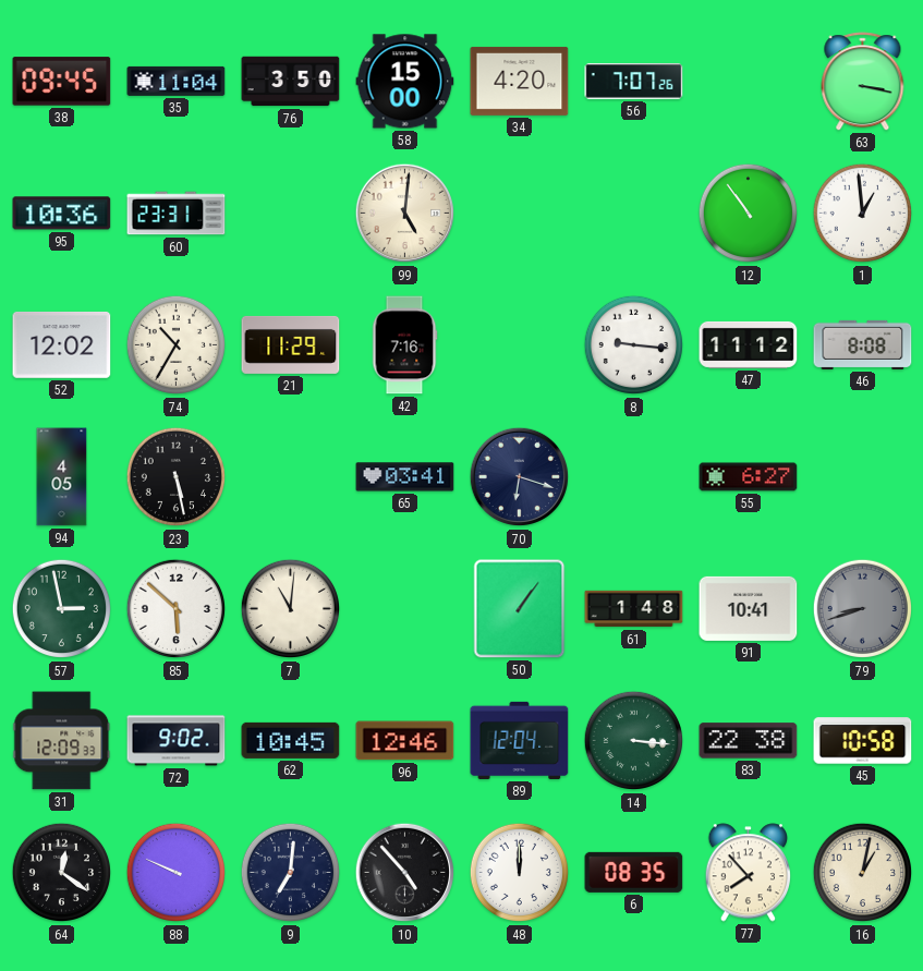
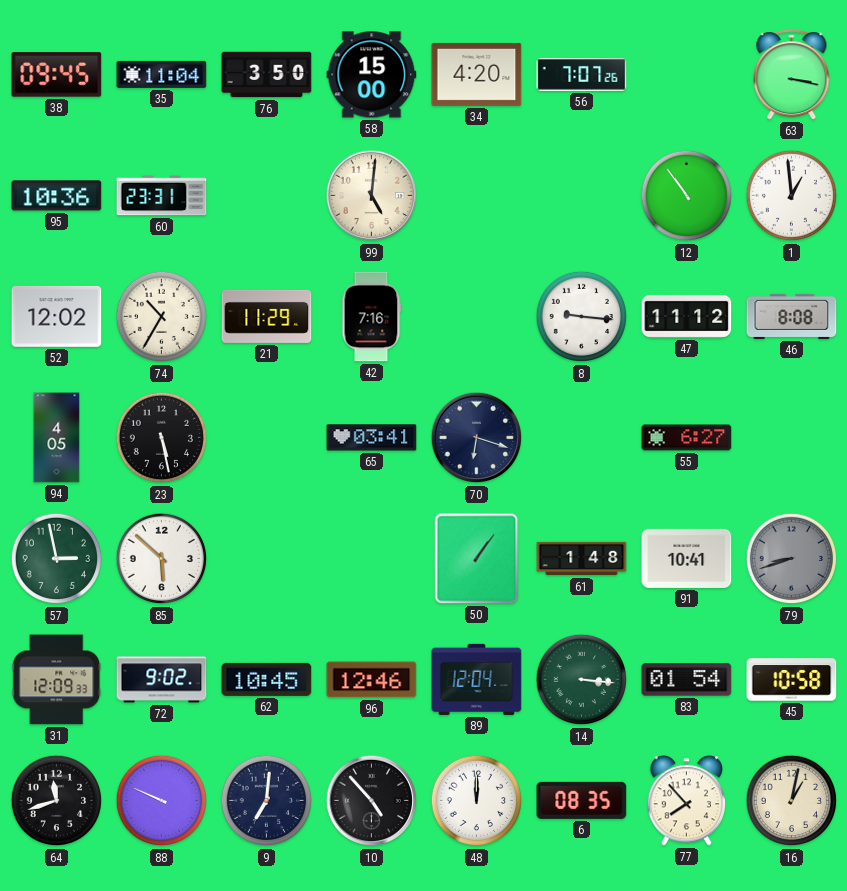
7: 11:01 -> none
83: 22:38 -> 01:54
64: 12:21 -> 11:42
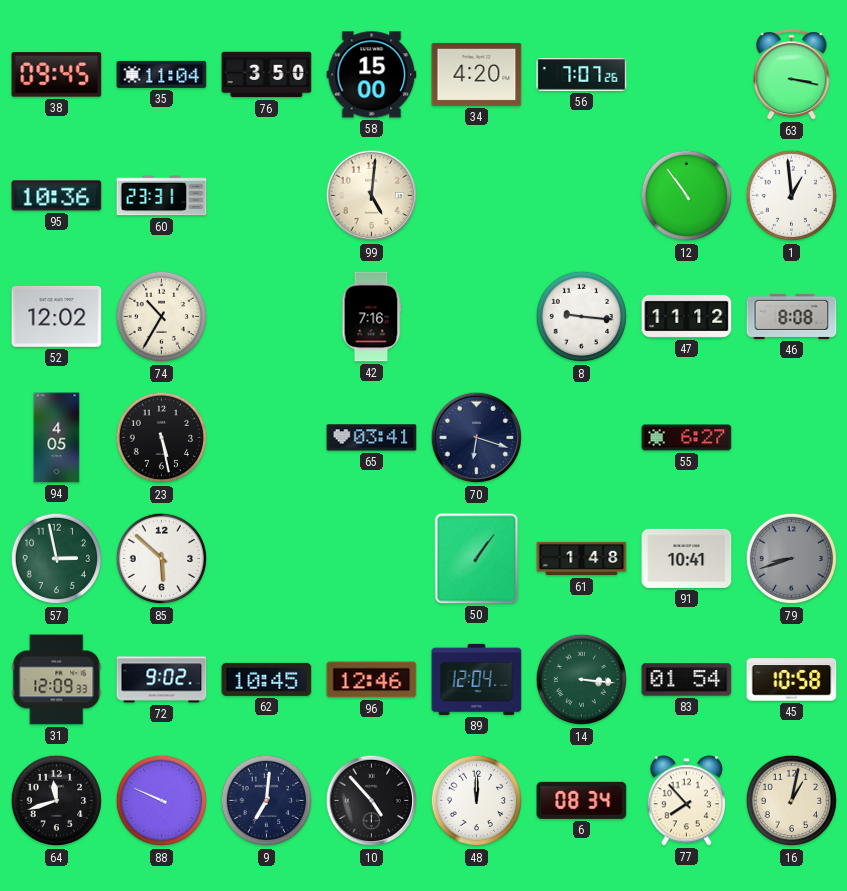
21: 11:29 -> none
6: 08:35 -> 08:34
